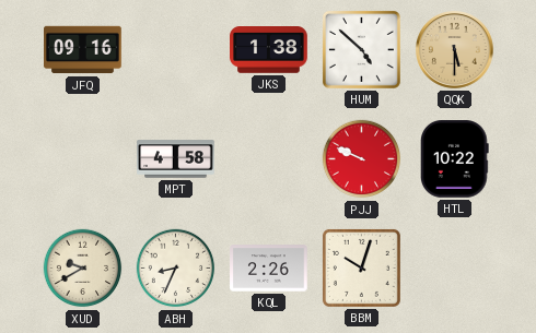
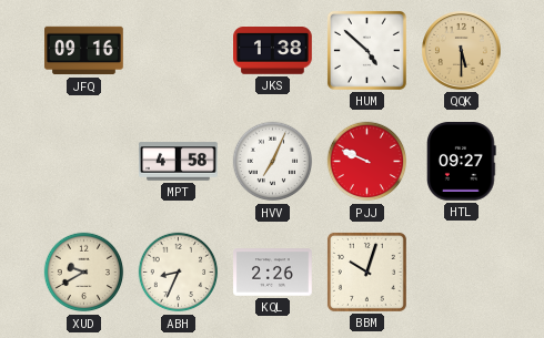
HVV: none -> 7:04
HTL: 10:22 -> 09:27
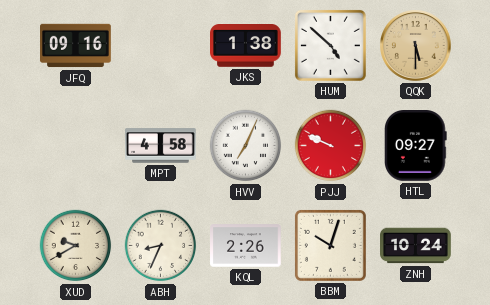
ZNH: none -> 10:24
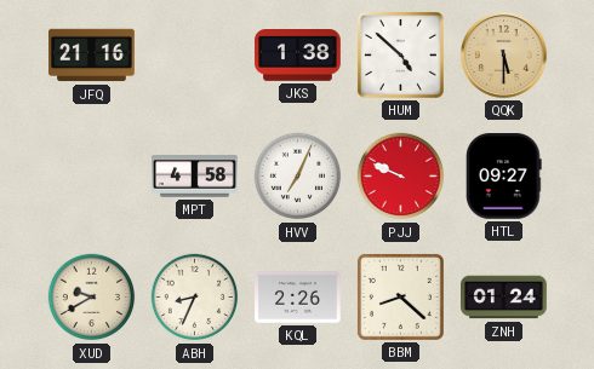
JFQ: 09:16 -> 21:16
BBM: 10:03 -> 8:22
ZNH: 10:24 -> 01:24
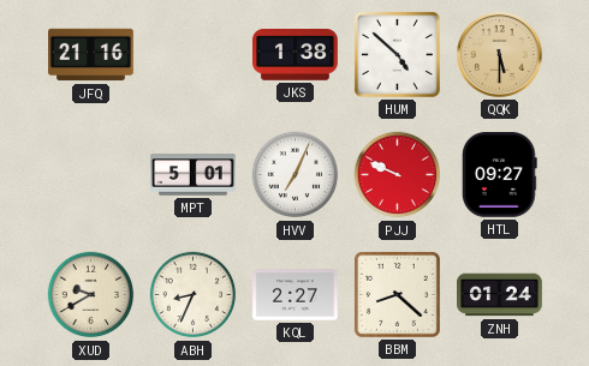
MPT: 4:58 -> 5:01
KQL: 2:26 -> 2:27
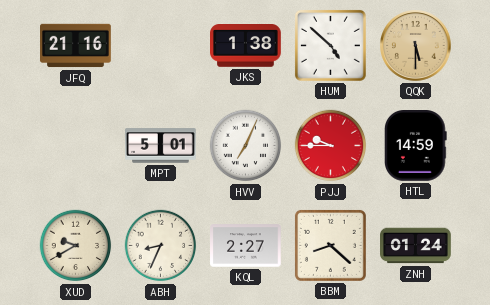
PJJ: 9:49 -> 9:45
HTL: 09:27 -> 14:59
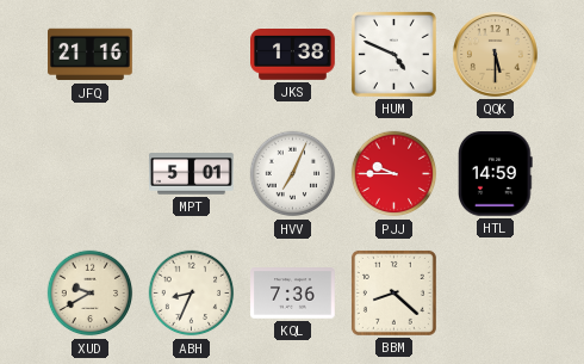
HUM: 4:52 -> 4:49
KQL: 2:27 -> 7:36
ZNH: 01:24 -> none
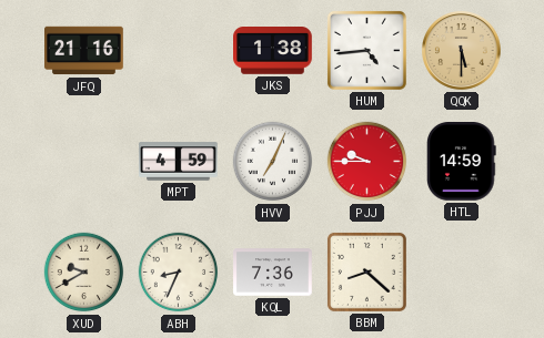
HUM: 4:49 -> 4:44
MPT: 5:01 -> 4:59
